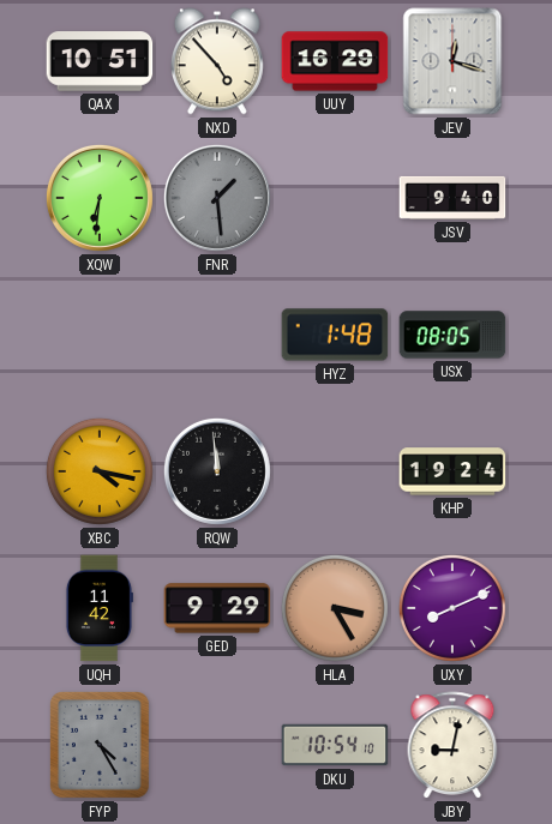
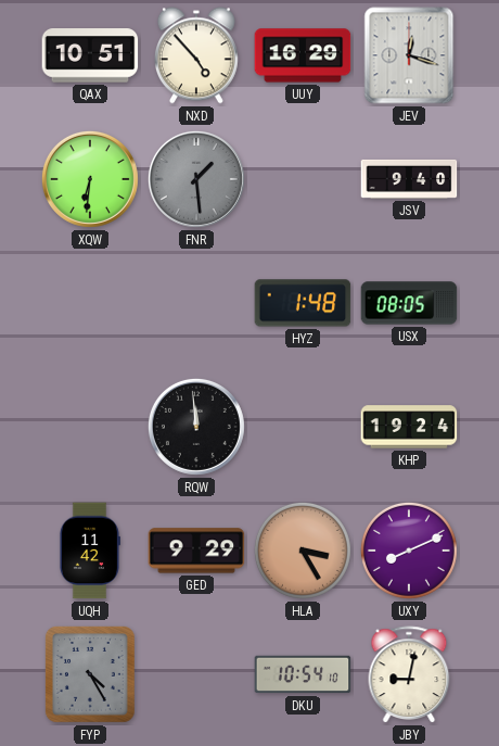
XBC: 4:17 -> none
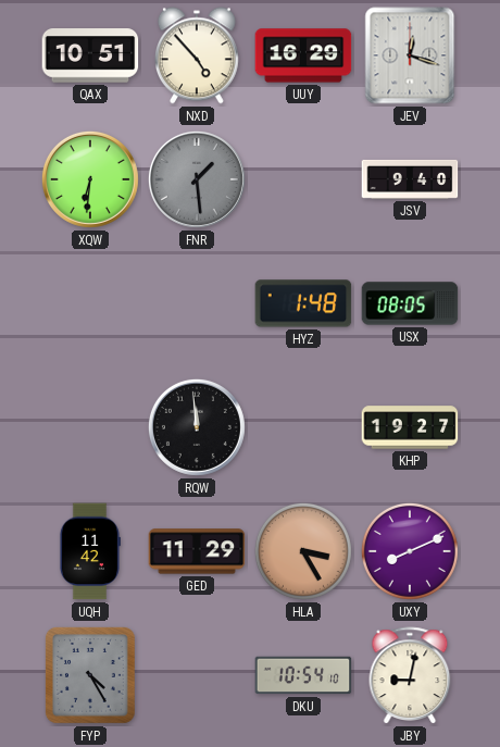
KHP: 19:24 -> 19:27
GED: 9:29 -> 11:29
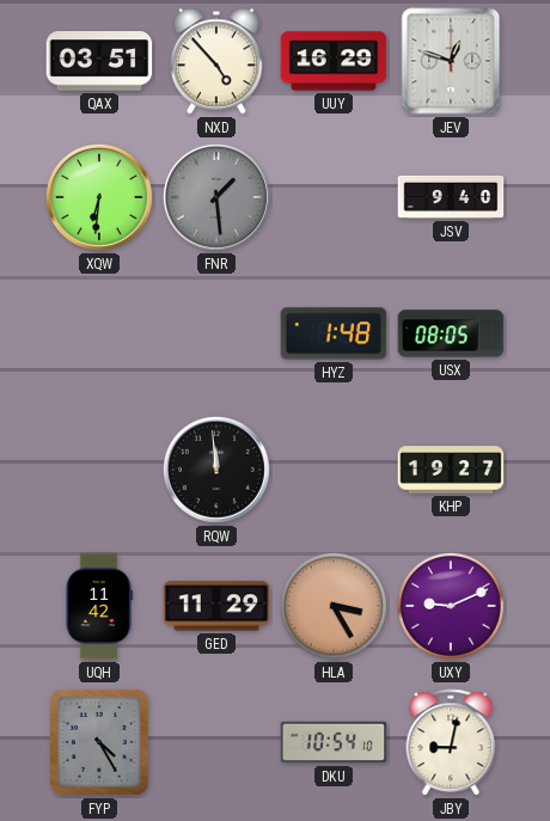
QAX: 10:51 -> 03:51
JEV: 12:18 -> 12:48
UXY: 8:11 -> 9:11
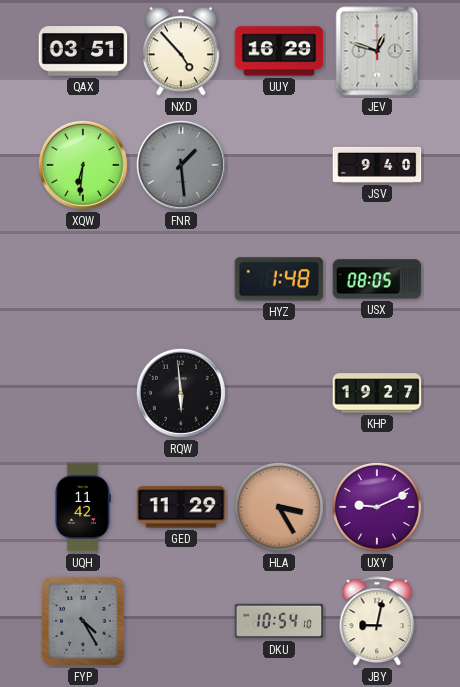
RQW: 11:59 -> 5:59
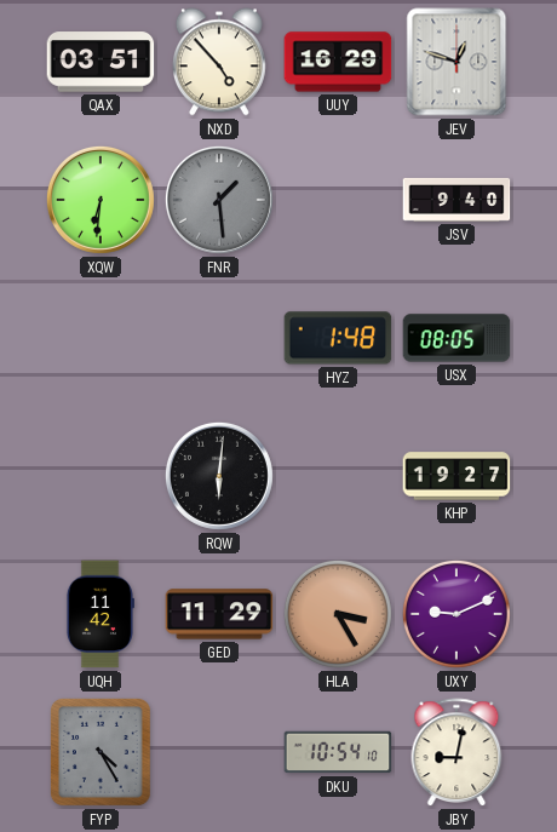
RQW: 5:59 -> 6:01
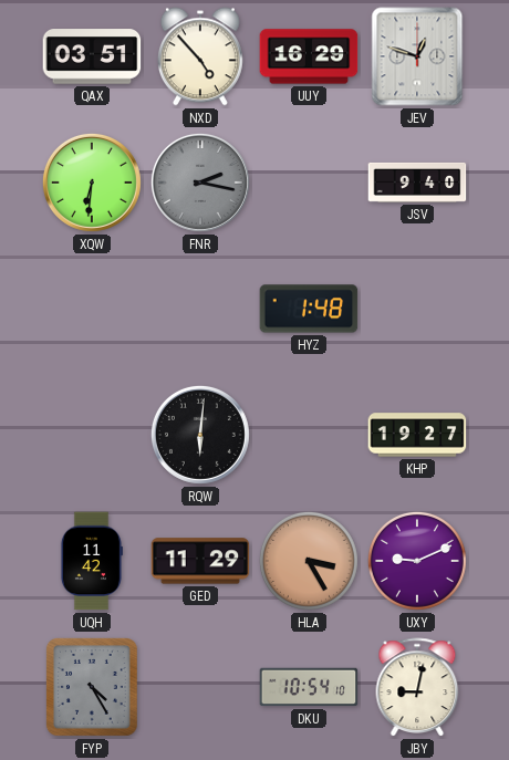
FNR: 1:29 -> 2:17
USX: 08:05 -> none
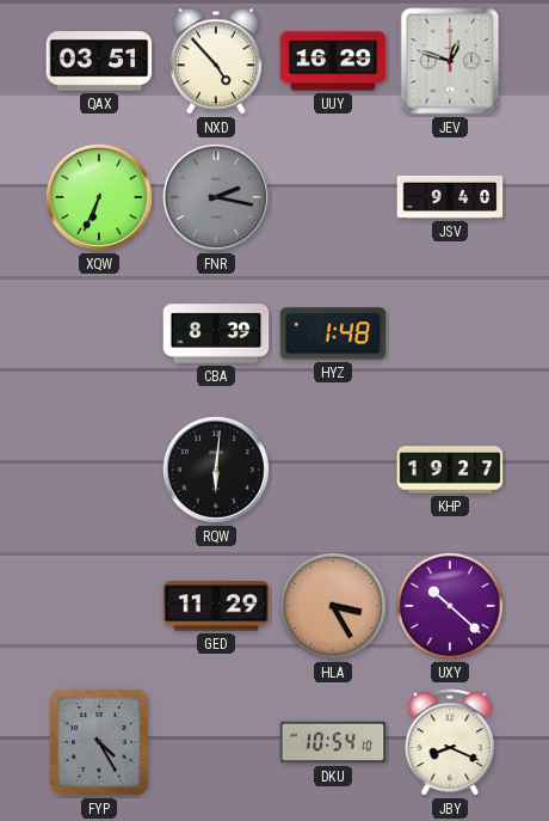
XQW: 6:31 -> 6:34
CBA: none -> 8:39
UQH: 11:42 -> none
UXY: 9:11 -> 10:22
JBY: 9:02 -> 8:19
